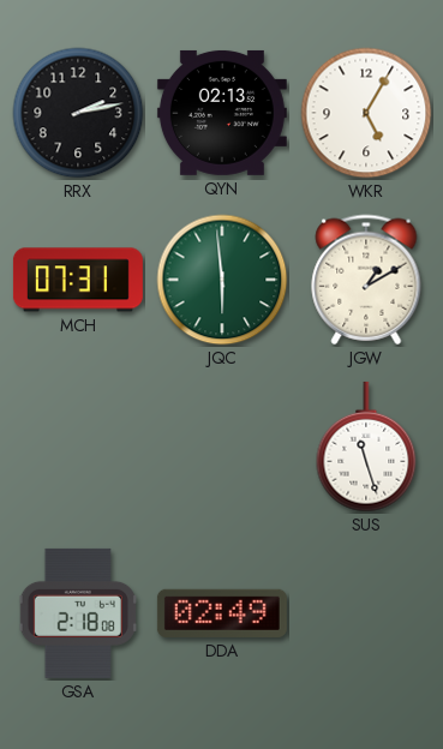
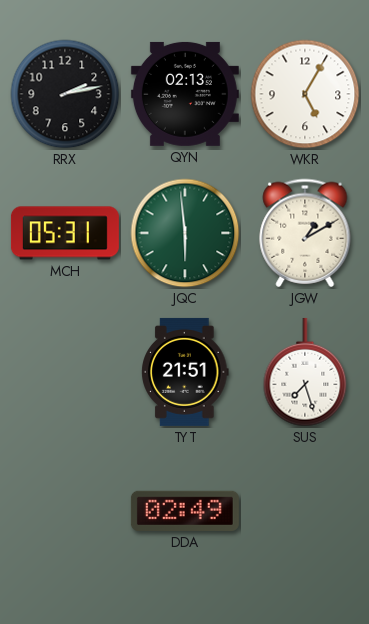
MCH: 07:31 -> 05:31
TYT: none -> 21:51
SUS: 11:27 -> 7:27
GSA: 2:18 -> none
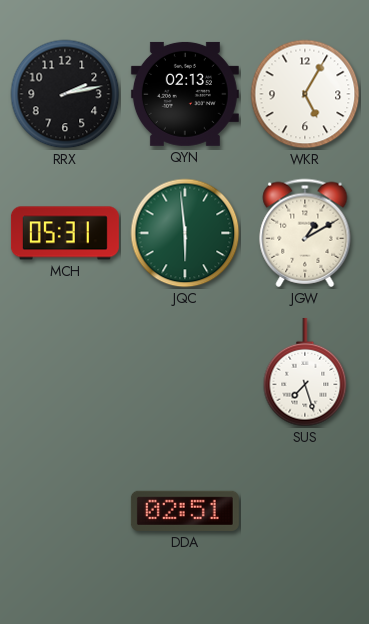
TYT: 21:51 -> none
DDA: 02:49 -> 02:51
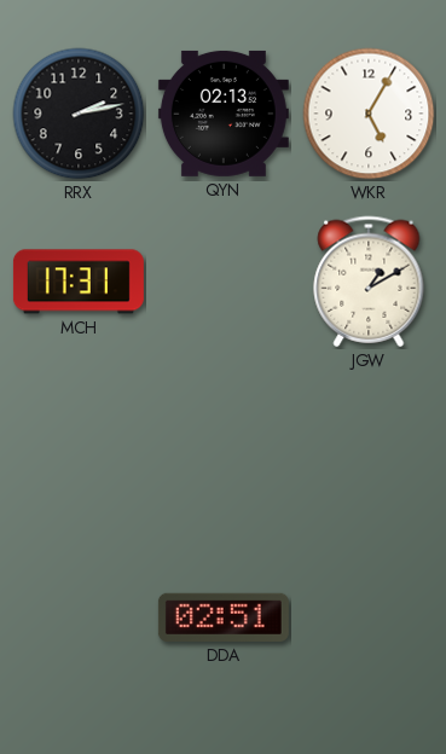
MCH: 05:31 -> 17:31
JQC: 5:59 -> none
SUS: 7:27 -> none
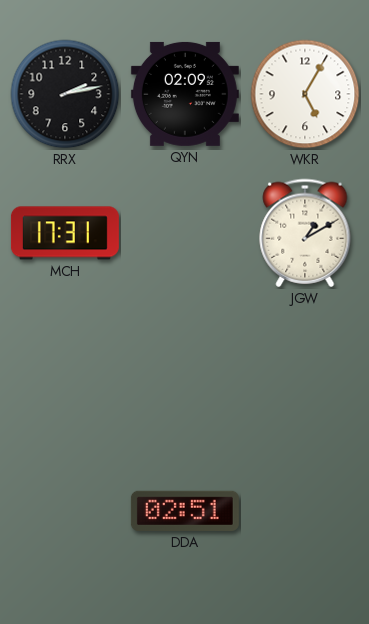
QYN: 02:13 -> 02:09
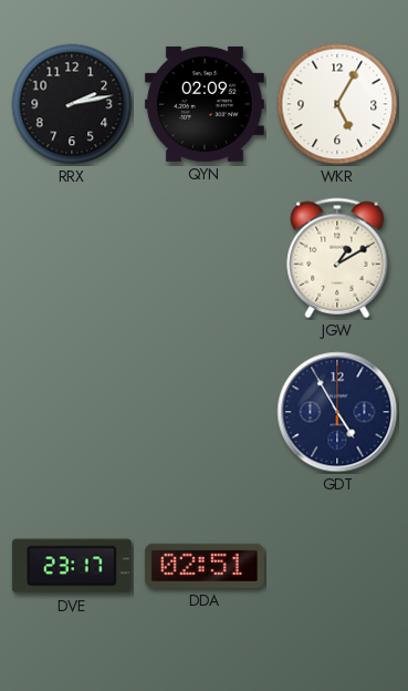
MCH: 17:31 -> none
GDT: none -> 4:55
DVE: none -> 23:17
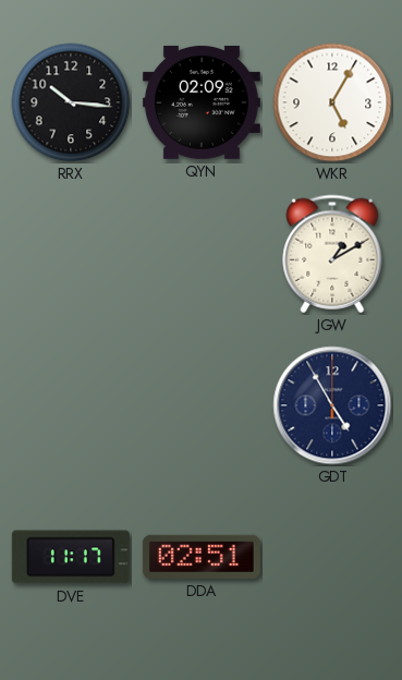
RRX: 2:13 -> 10:16
DVE: 23:17 -> 11:17
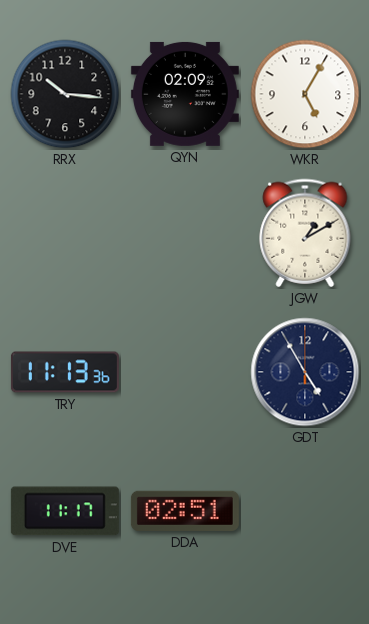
TRY: none -> 11:13
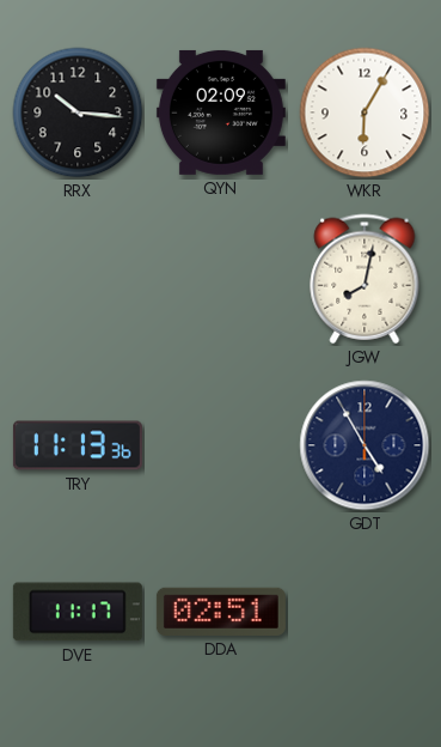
WKR: 5:05 -> 6:05
JGW: 1:10 -> 8:02
